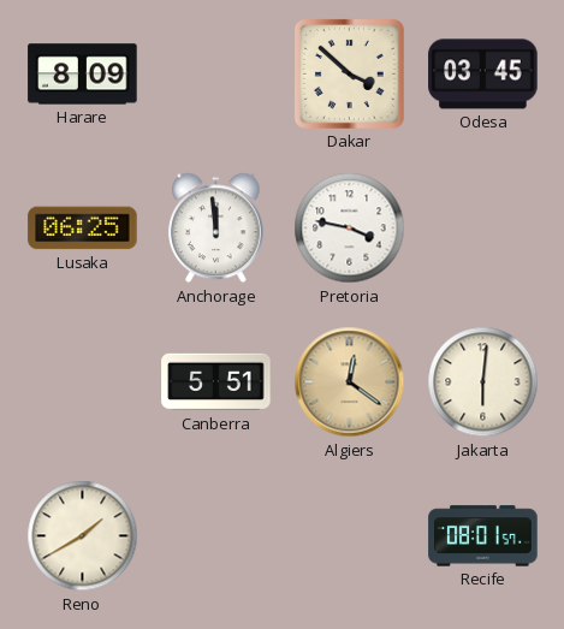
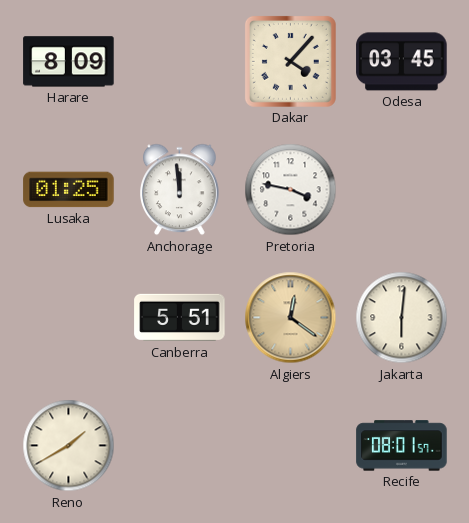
Dakar: 3:52 -> 4:07
Lusaka: 06:25 -> 01:25
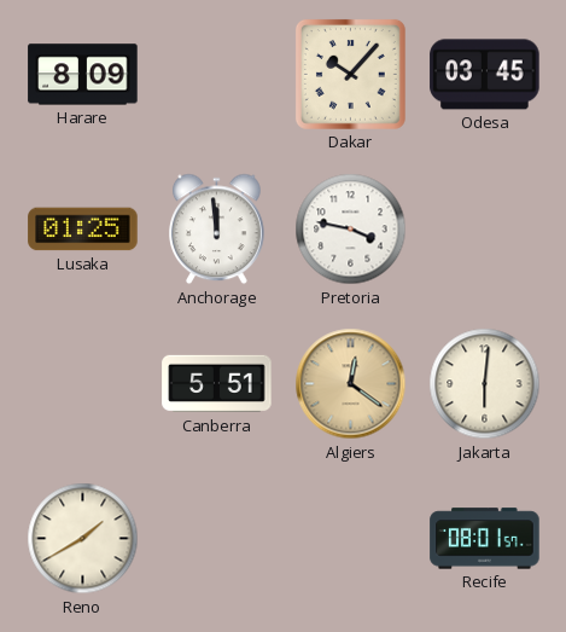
Dakar: 4:07 -> 10:07
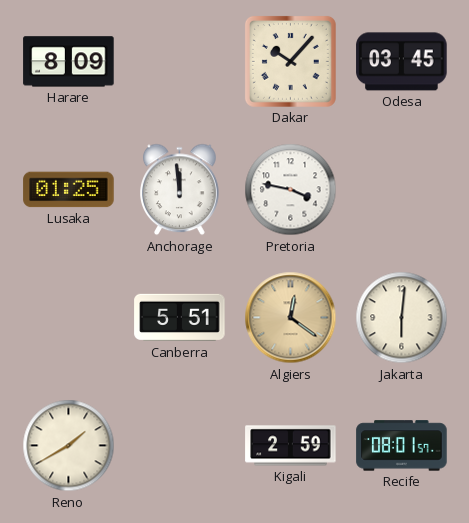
Kigali: none -> 2:59
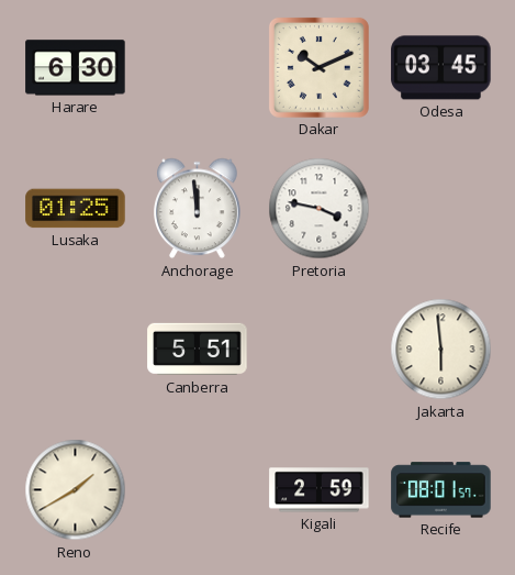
Harare: 8:09 -> 6:30
Dakar: 10:07 -> 10:11
Algiers: 12:21 -> none
Jakarta: 6:01 -> 5:59
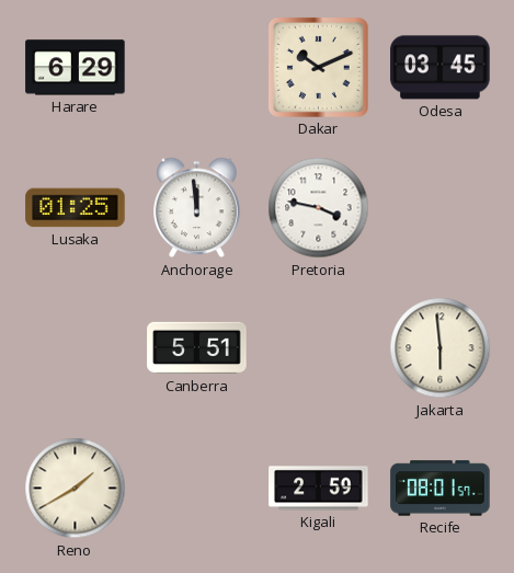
Harare: 6:30 -> 6:29
